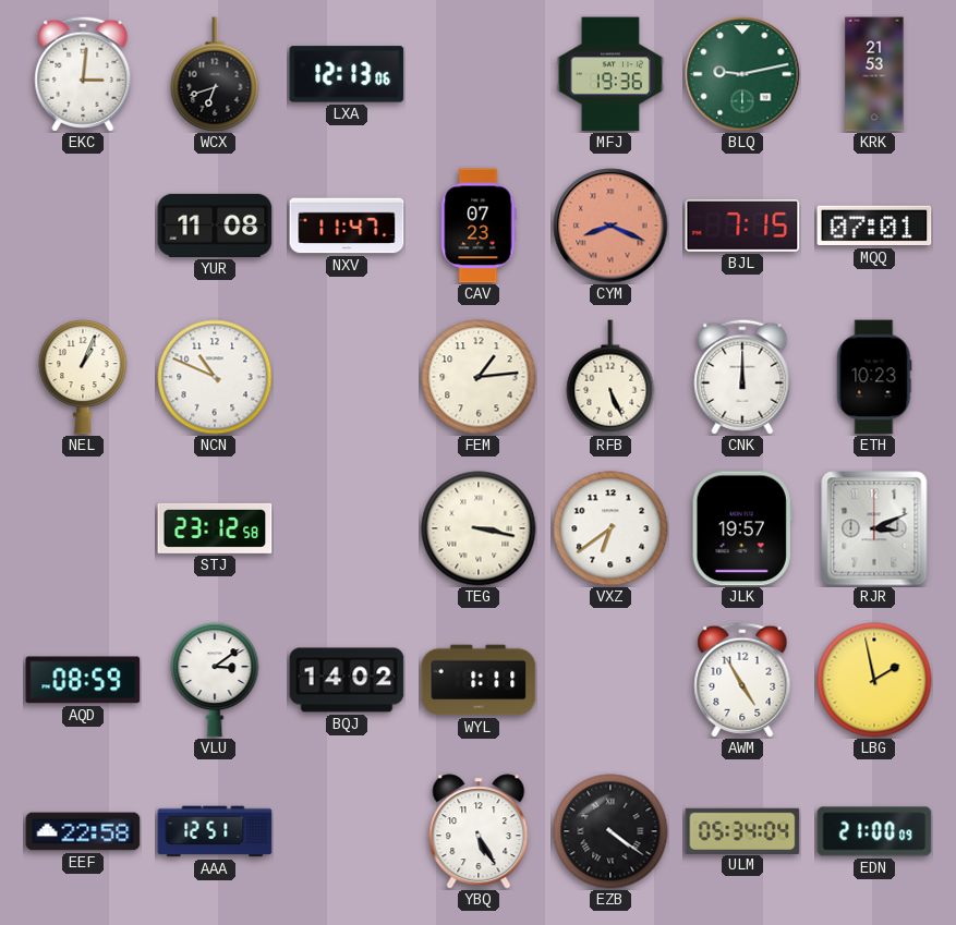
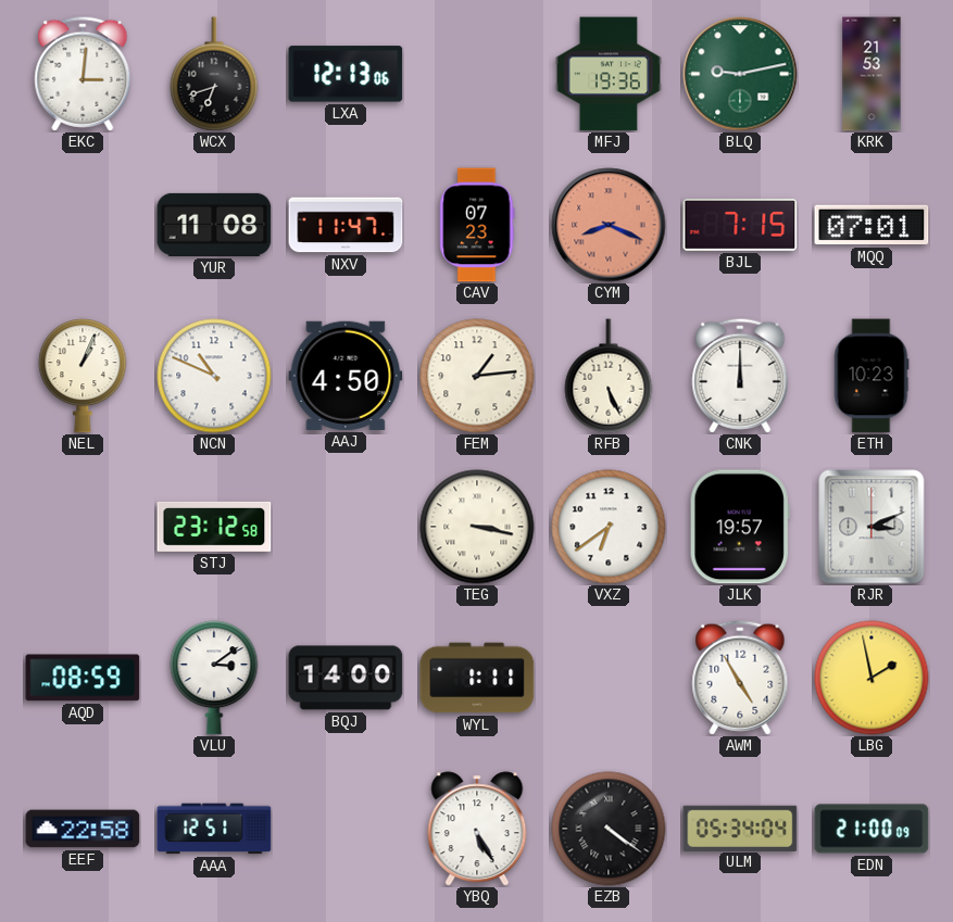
AAJ: none -> 4:50
BQJ: 14:02 -> 14:00
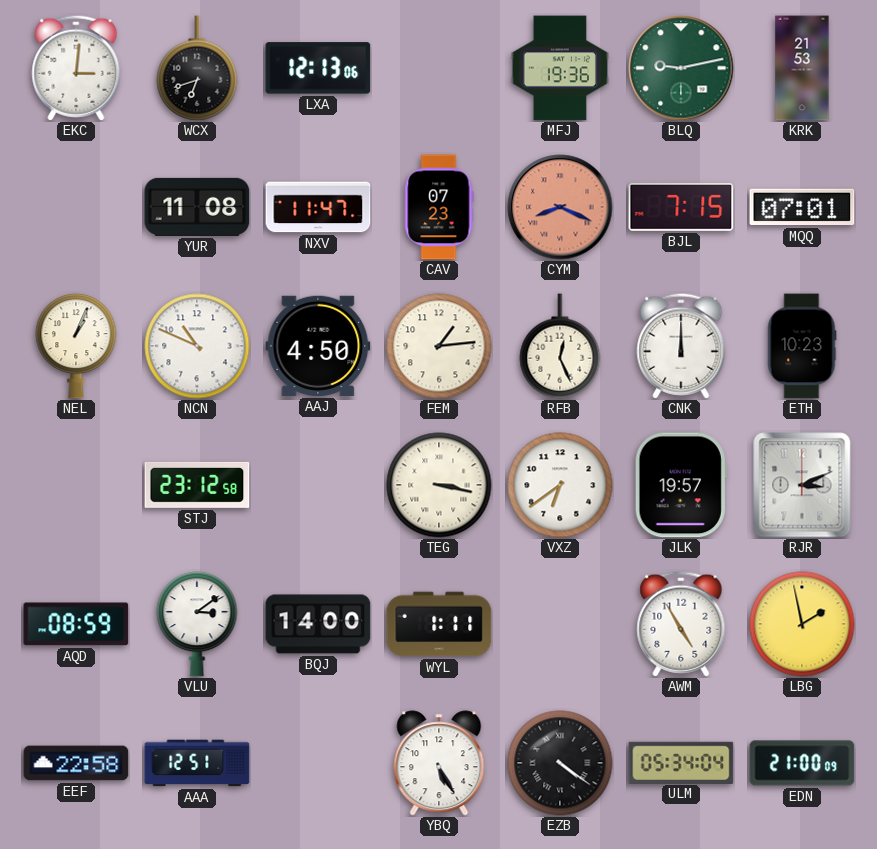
RFB: 5:26 -> 12:26
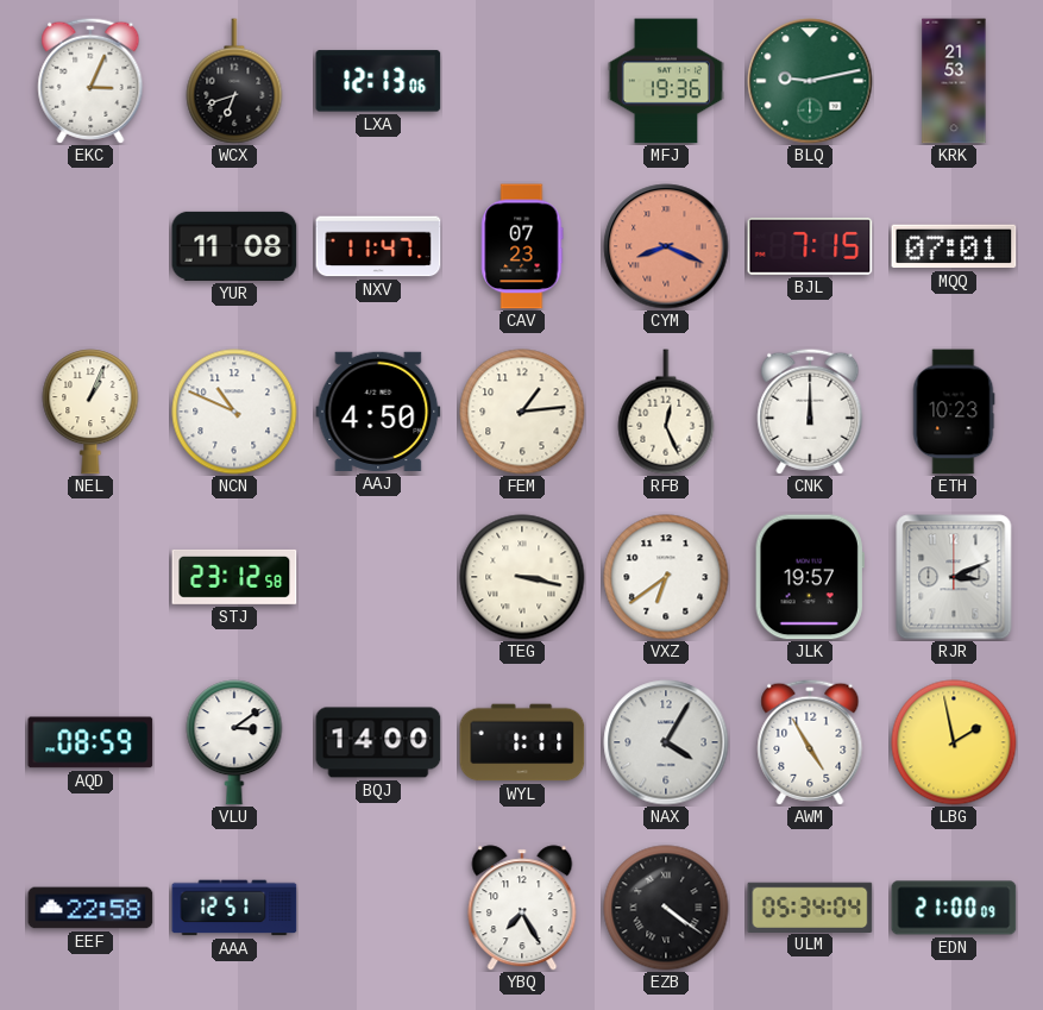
EKC: 3:01 -> 3:04
NAX: none -> 4:05
YBQ: 5:25 -> 7:25
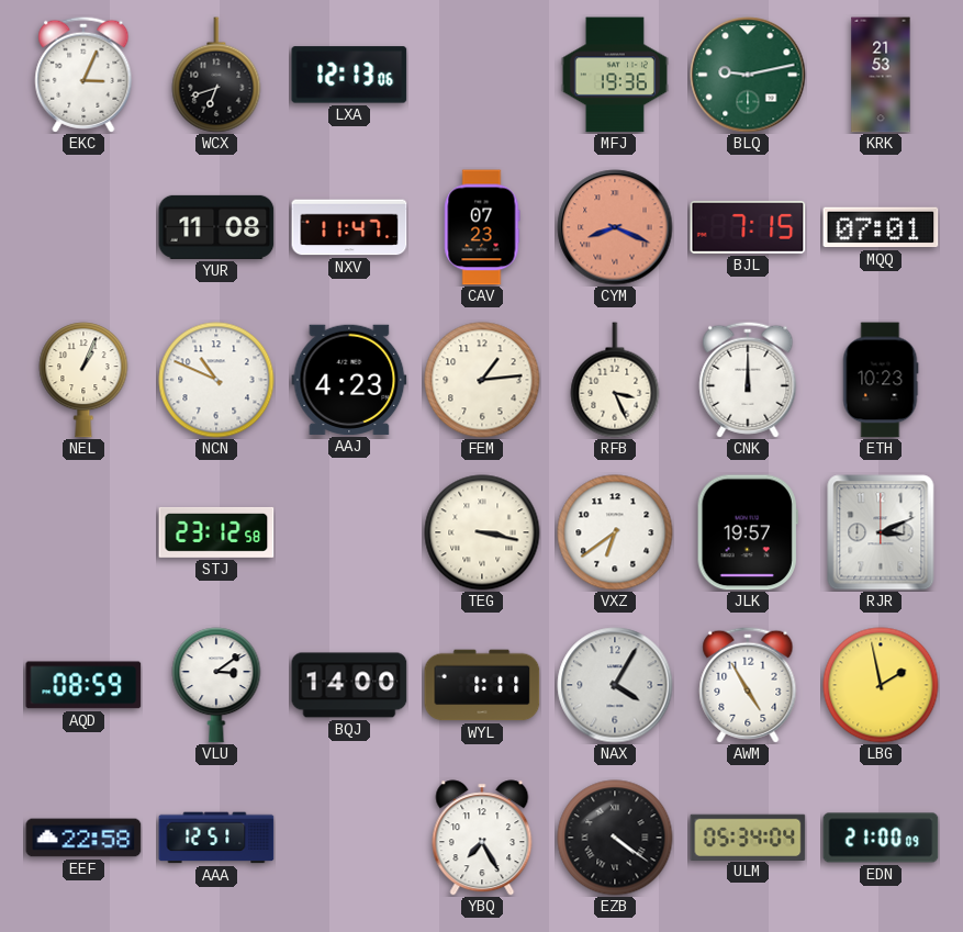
AAJ: 4:50 -> 4:23
RFB: 12:26 -> 3:26
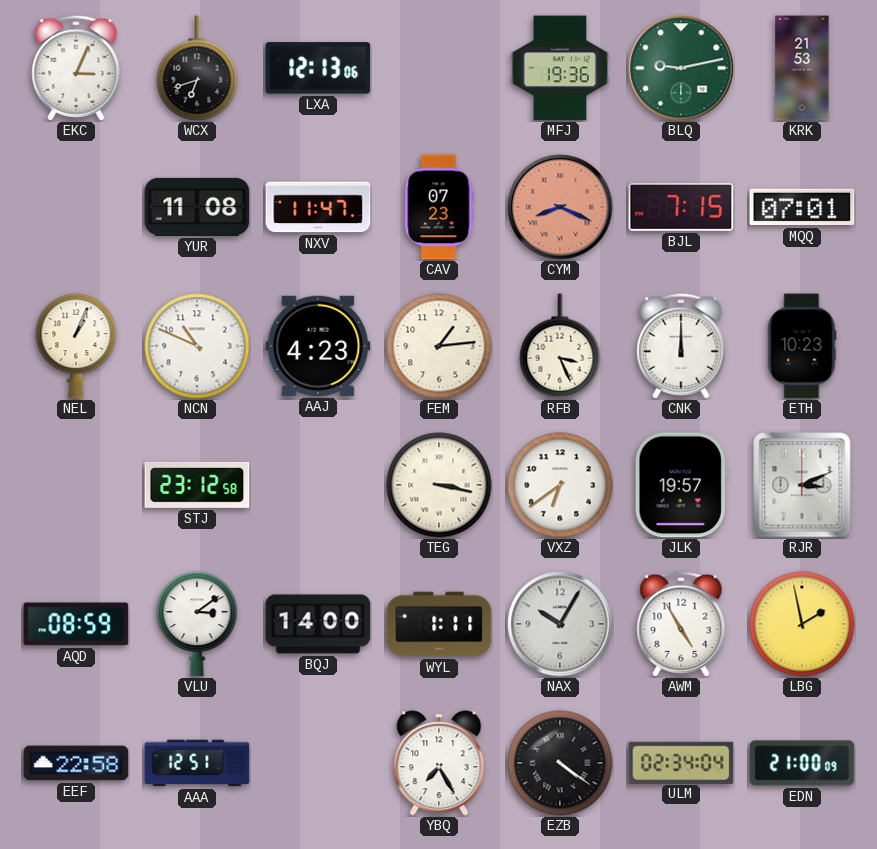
NAX: 4:05 -> 10:05
ULM: 05:34 -> 02:34
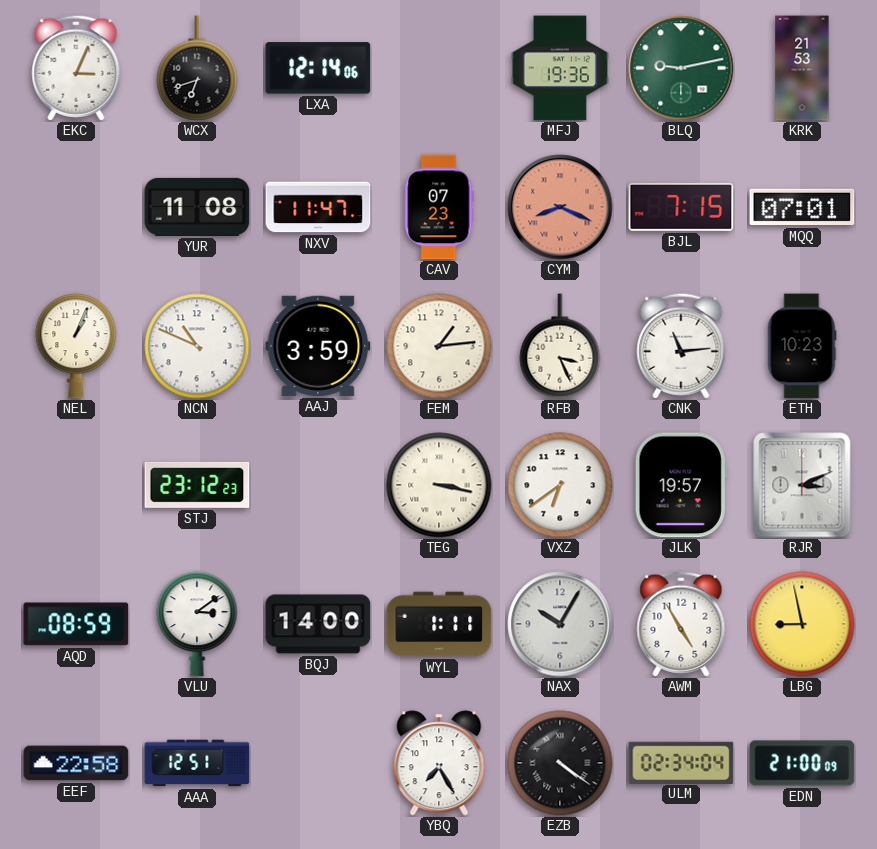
LXA: 12:13 -> 12:14
AAJ: 4:23 -> 3:59
CNK: 12:00 -> 11:14
STJ: 23:12:58 -> 23:12:23
LBG: 1:58 -> 8:58
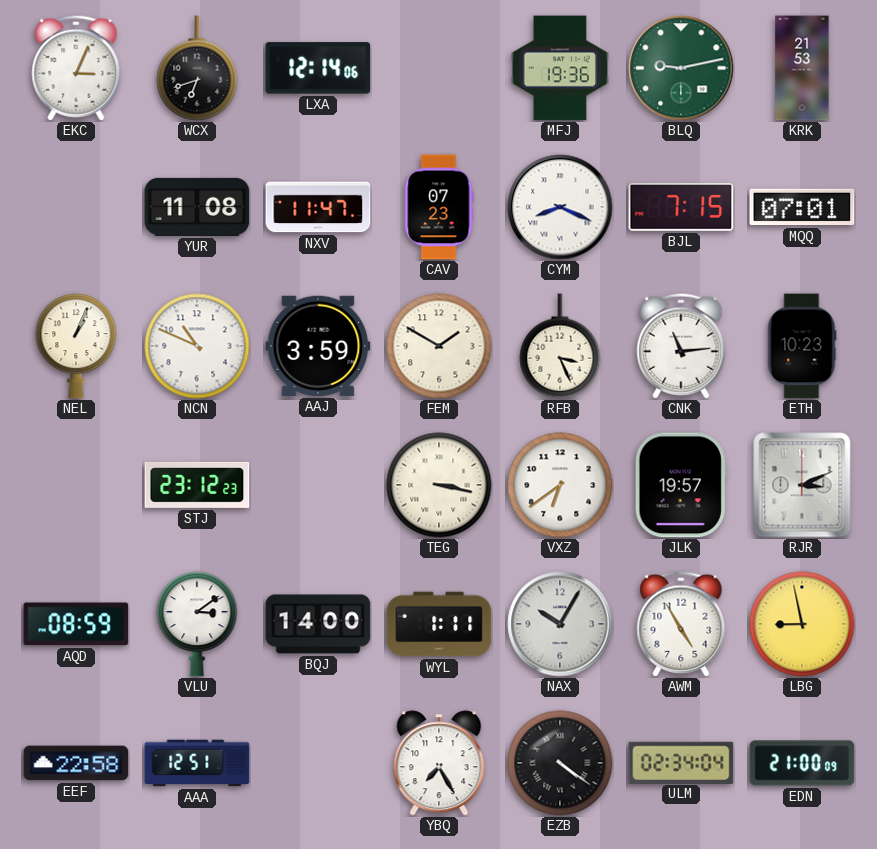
CYM dial: salmon -> white
FEM: 1:14 -> 1:50
